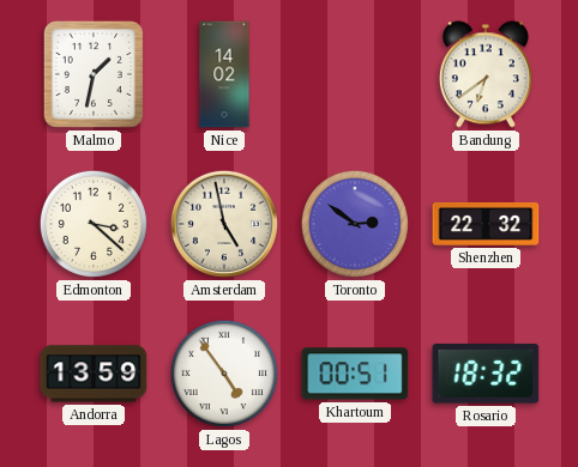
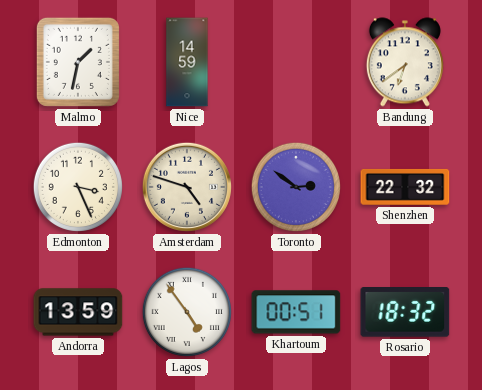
Nice: 14:02 -> 14:59
Edmonton: 3:22 -> 3:26
Amsterdam: 4:58 -> 4:48
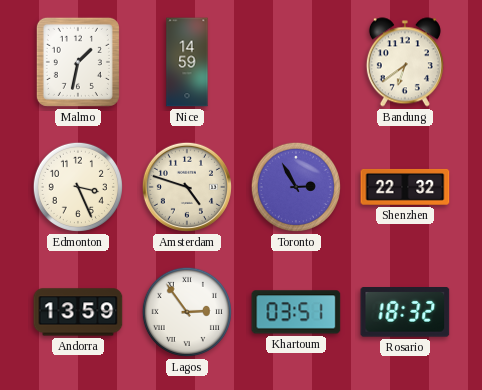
Toronto: 2:51 -> 2:55
Lagos: 4:54 -> 2:54
Khartoum: 00:51 -> 03:51
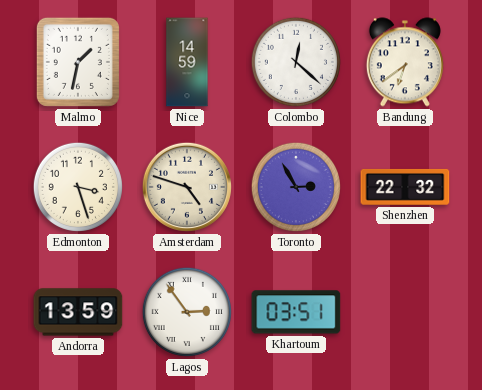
Colombo: none -> 12:22
Edmonton: 3:26 -> 3:27
Rosario: 18:32 -> none
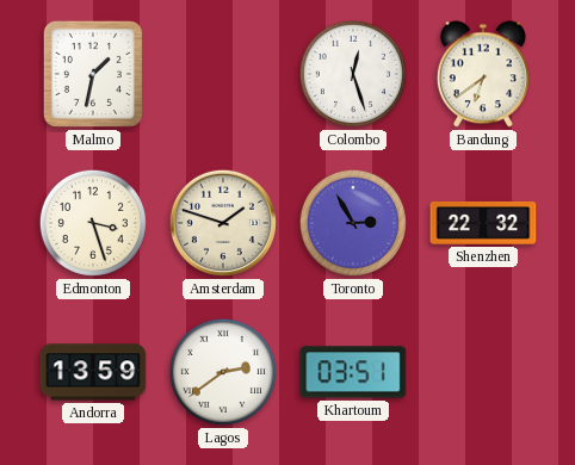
Nice: 14:59 -> none
Colombo: 12:22 -> 12:27
Amsterdam: 4:48 -> 1:48
Lagos: 2:54 -> 2:39
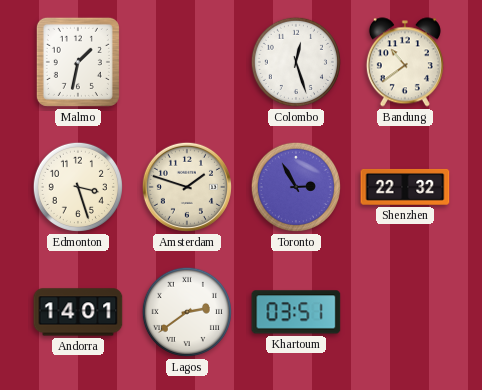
Bandung: 6:39 -> 10:39
Andorra: 13:59 -> 14:01
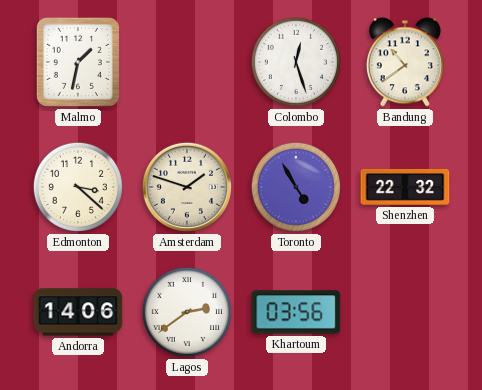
Edmonton: 3:27 -> 3:22
Toronto: 2:55 -> 4:55
Andorra: 14:01 -> 14:06
Khartoum: 03:51 -> 03:56
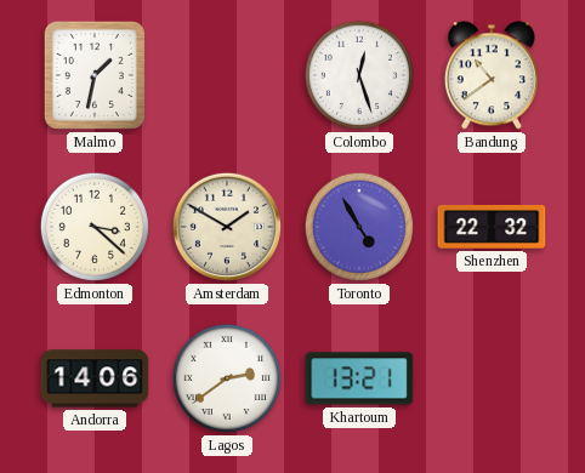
Amsterdam: 1:48 -> 1:50
Khartoum: 03:56 -> 13:21
